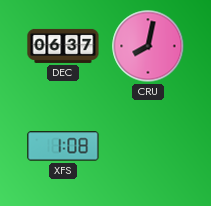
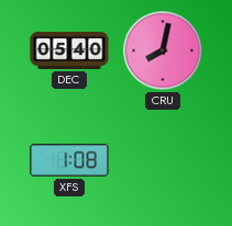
DEC: 06:37 -> 05:40
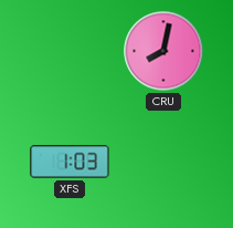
DEC: 05:40 -> none
XFS: 1:08 -> 1:03
